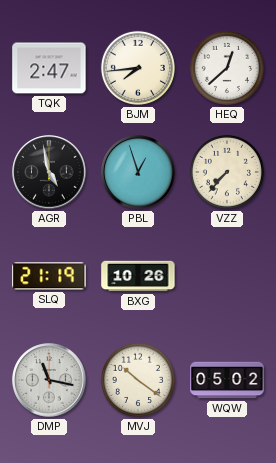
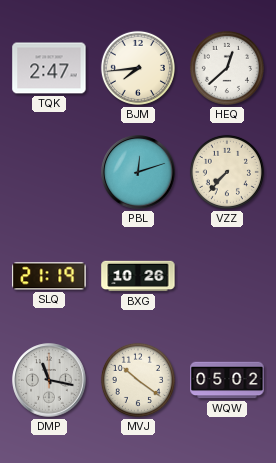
AGR: 4:58 -> none
PBL: 12:57 -> 12:12
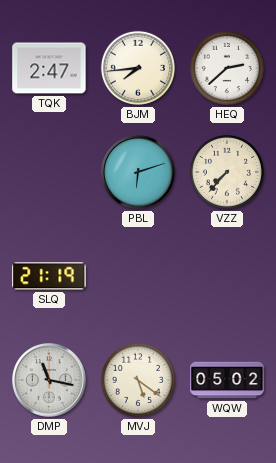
HEQ: 12:38 -> 2:38
PBL: 12:12 -> 6:12
BXG: 10:26 -> none
MVJ: 10:21 -> 5:21
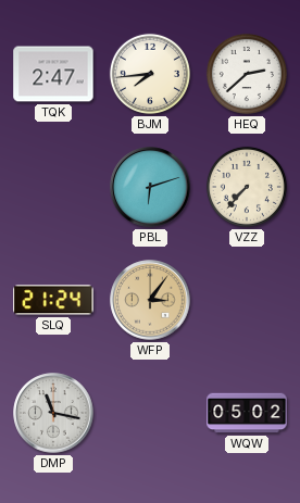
SLQ: 21:19 -> 21:24
WFP: none -> 3:06
MVJ: 5:21 -> none
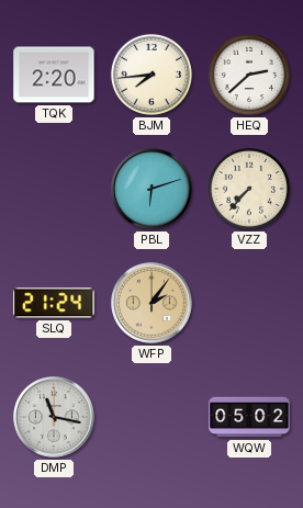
TQK: 2:47 -> 2:20
WFP: 3:06 -> 2:06
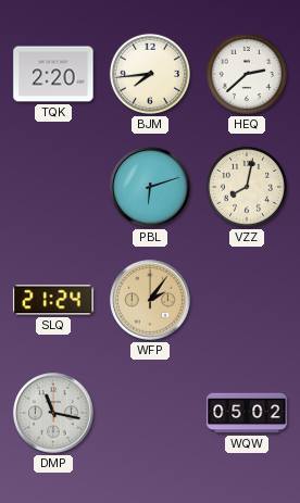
VZZ: 7:37 -> 8:02
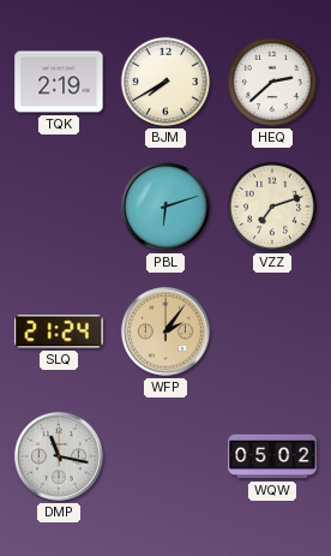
TQK: 2:20 -> 2:19
BJM: 7:44 -> 7:40
VZZ: 8:02 -> 7:12
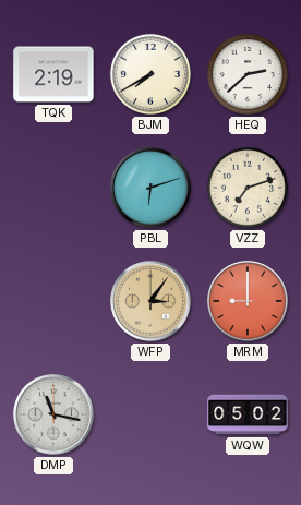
SLQ: 21:24 -> none
WFP: 2:06 -> 3:06
MRM: none -> 9:00
